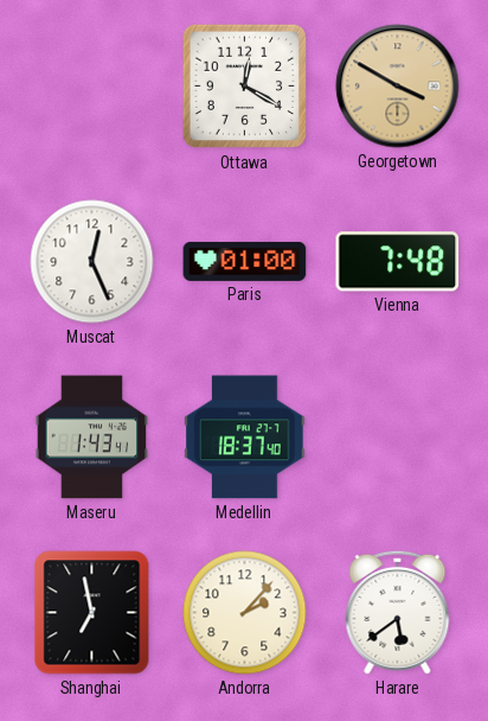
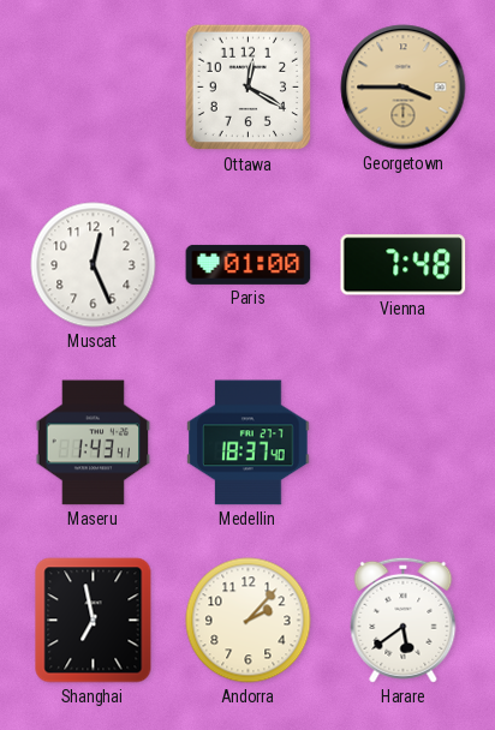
Georgetown: 3:50 -> 3:45
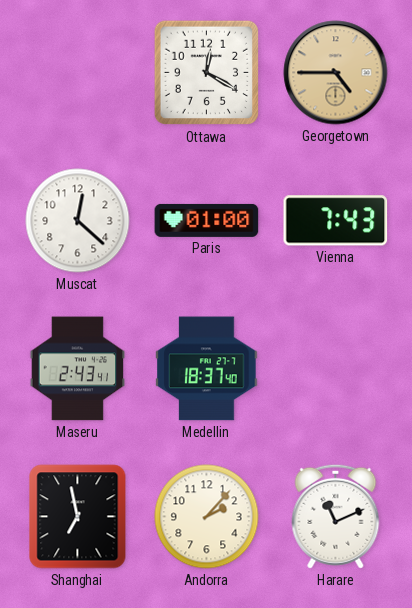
Georgetown: 3:45 -> 4:45
Muscat: 12:26 -> 12:22
Vienna: 7:48 -> 7:43
Maseru: 1:43 -> 2:43
Harare: 5:39 -> 11:11
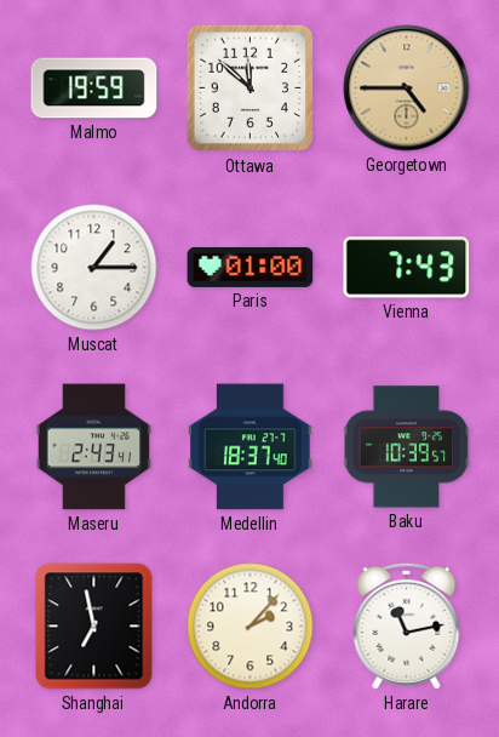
Malmo: none -> 19:59
Ottawa: 12:20 -> 11:52
Muscat: 12:22 -> 1:15
Baku: none -> 10:39
Harare: 11:11 -> 11:13
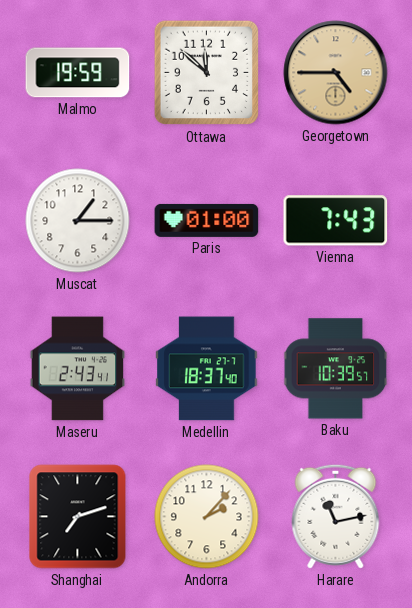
Shanghai: 6:58 -> 7:12
